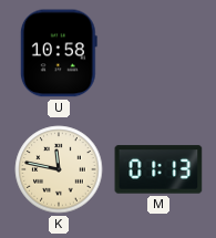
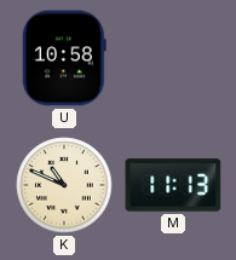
K: 11:47 -> 10:49
M: 01:13 -> 11:13
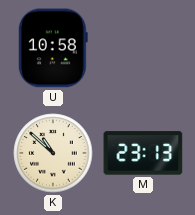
K: 10:49 -> 10:52
M: 11:13 -> 23:13
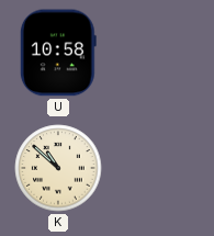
M: 23:13 -> none
